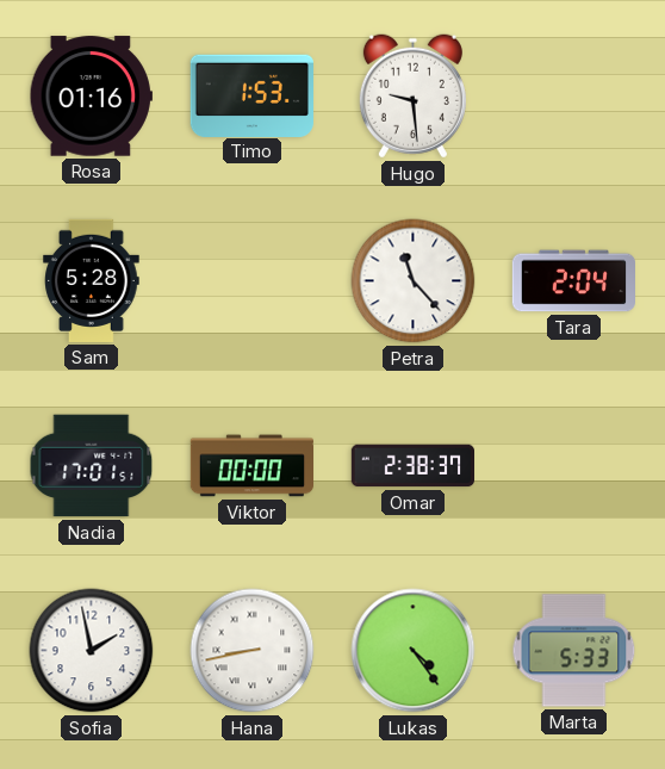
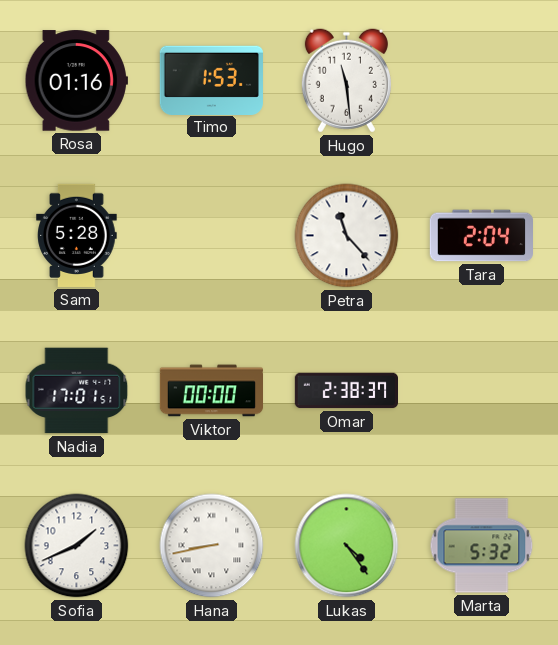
Hugo: 9:29 -> 11:29
Sofia: 1:58 -> 1:41
Marta: 5:33 -> 5:32
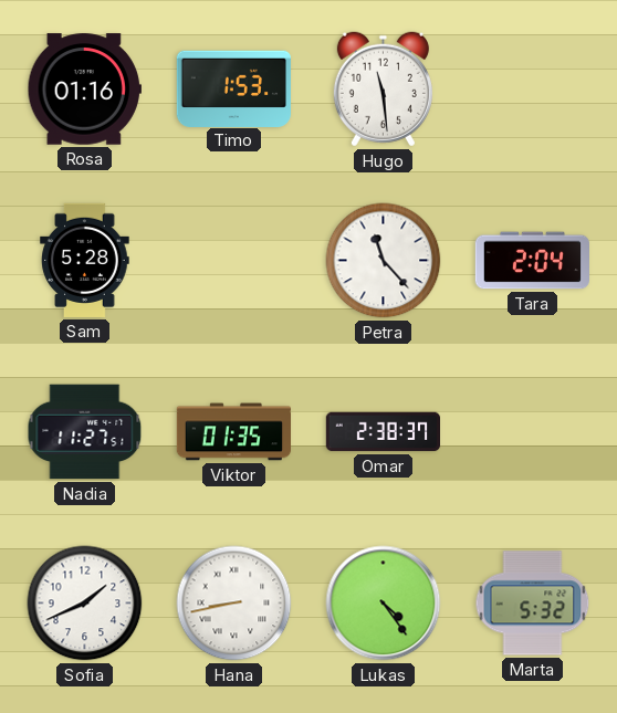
Nadia: 17:01 -> 11:27
Viktor: 00:00 -> 01:35
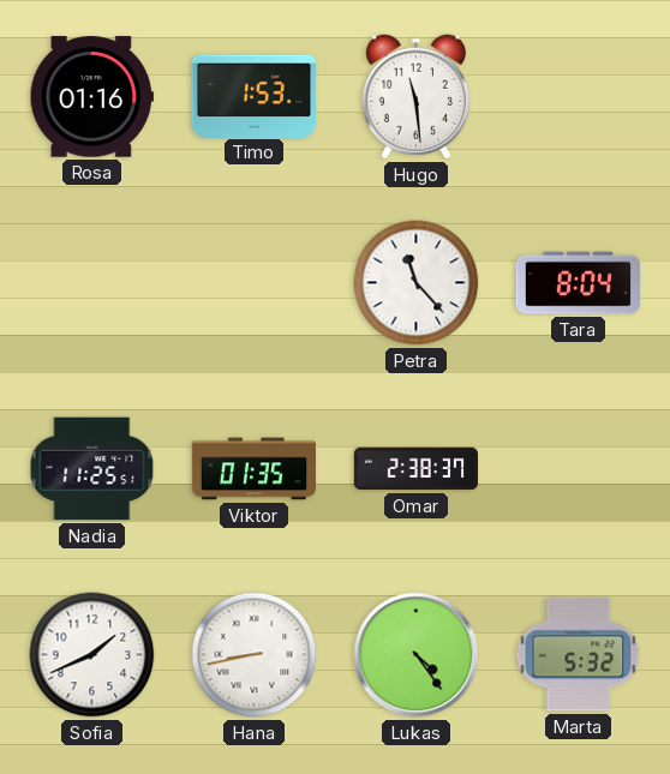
Sam: 5:28 -> none
Tara: 2:04 -> 8:04
Nadia: 11:27 -> 11:25
